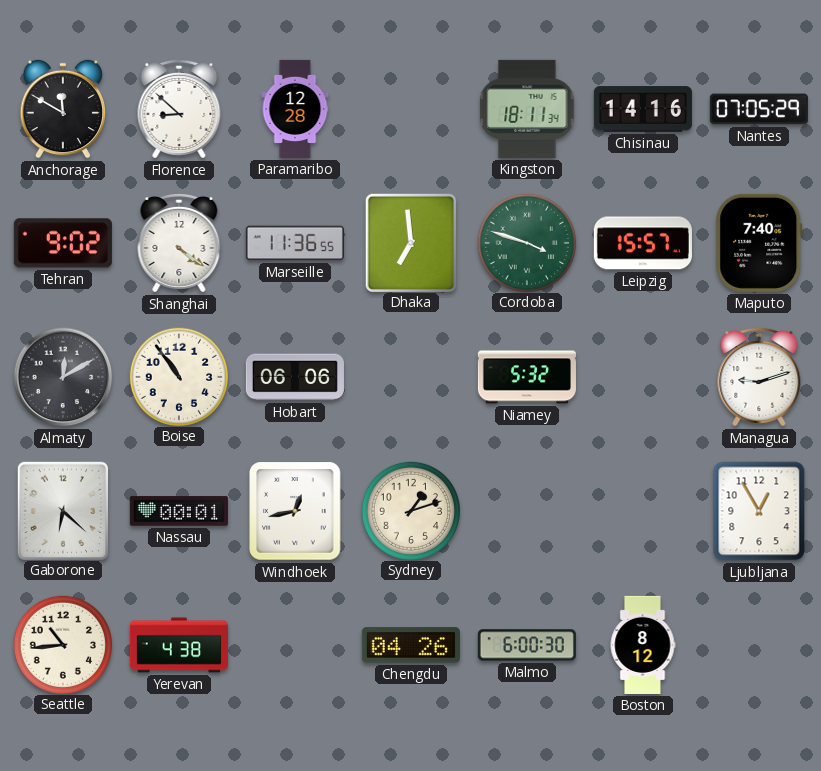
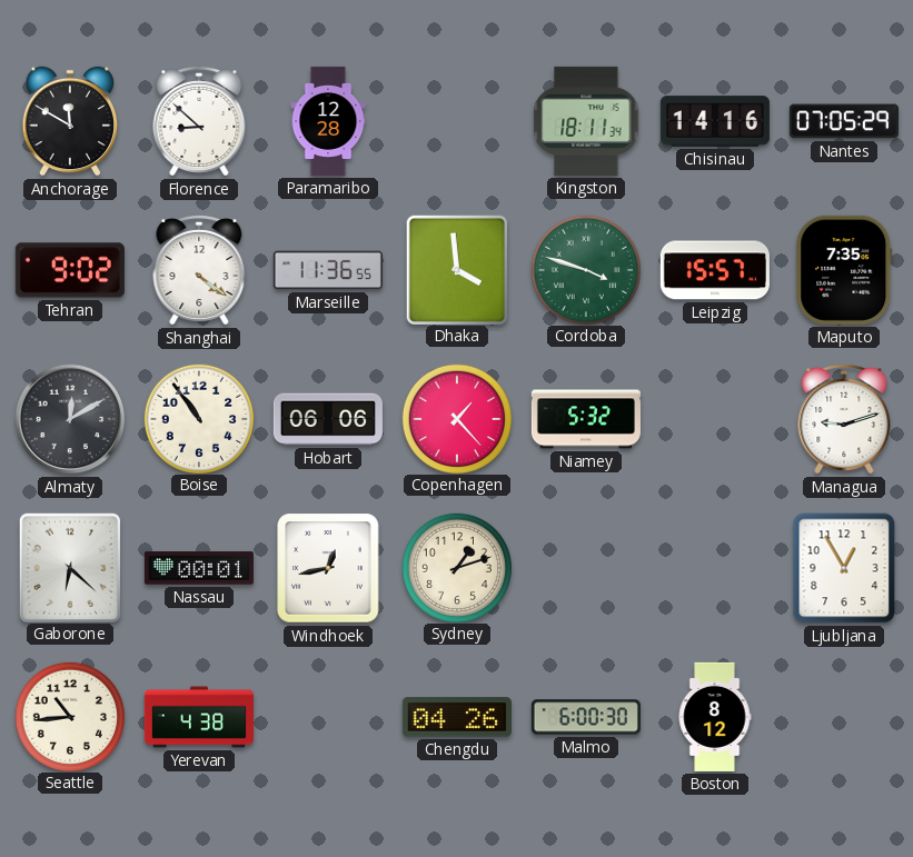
Dhaka: 6:59 -> 3:59
Maputo: 7:40 -> 7:35
Copenhagen: none -> 1:23
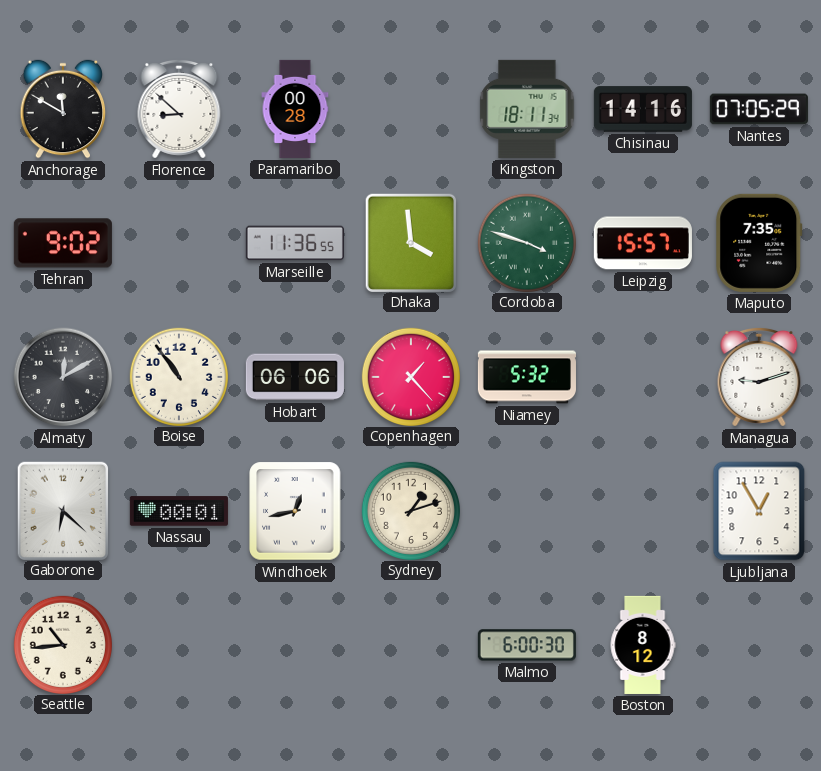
Paramaribo: 12:28 -> 00:28
Shanghai: 4:21 -> none
Yerevan: 4:38 -> none
Chengdu: 04:26 -> none
